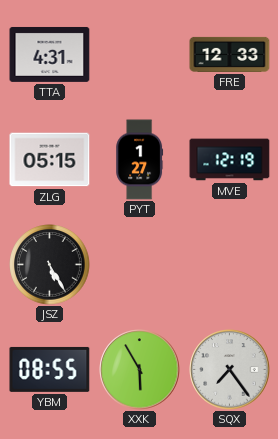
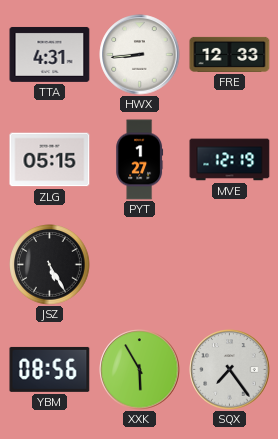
HWX: none -> 8:44
YBM: 08:55 -> 08:56
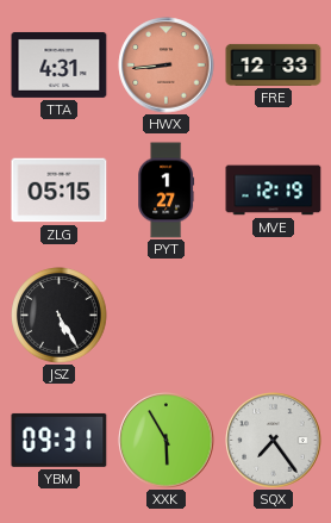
HWX dial: white -> salmon
YBM: 08:56 -> 09:31
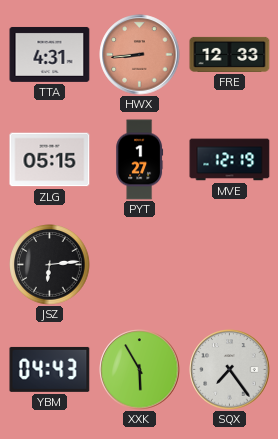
JSZ: 5:25 -> 6:14
YBM: 09:31 -> 04:43
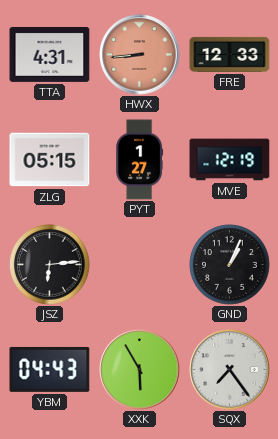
GND: none -> 1:04
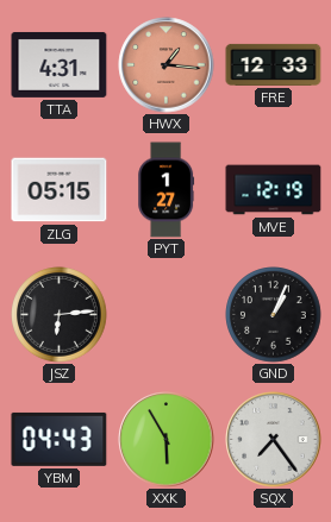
HWX: 8:44 -> 1:16
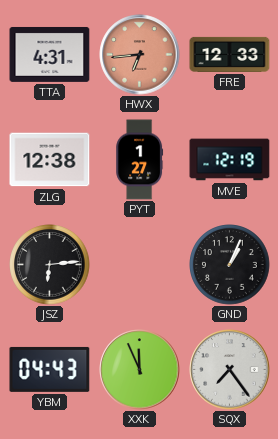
HWX: 1:16 -> 6:44
ZLG: 05:15 -> 12:38
XXK: 5:55 -> 11:56
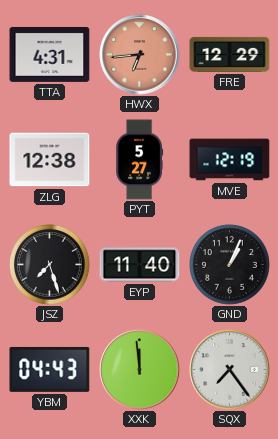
FRE: 12:33 -> 12:29
PYT: 1:27 -> 5:27
JSZ: 6:14 -> 7:27
EYP: none -> 11:40
XXK: 11:56 -> 11:59
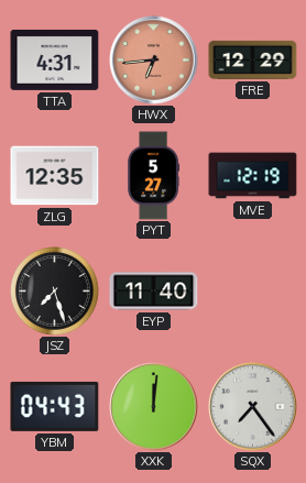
ZLG: 12:38 -> 12:35
GND: 1:04 -> none
XXK: 11:59 -> 12:01
